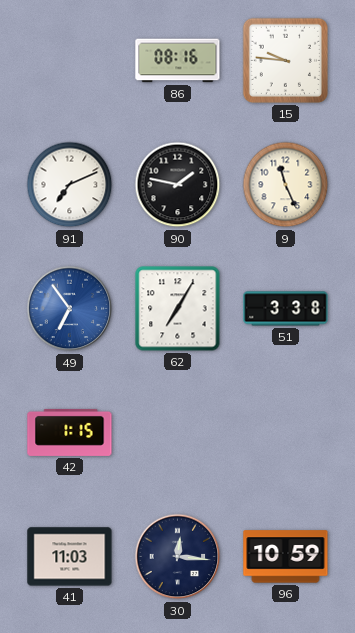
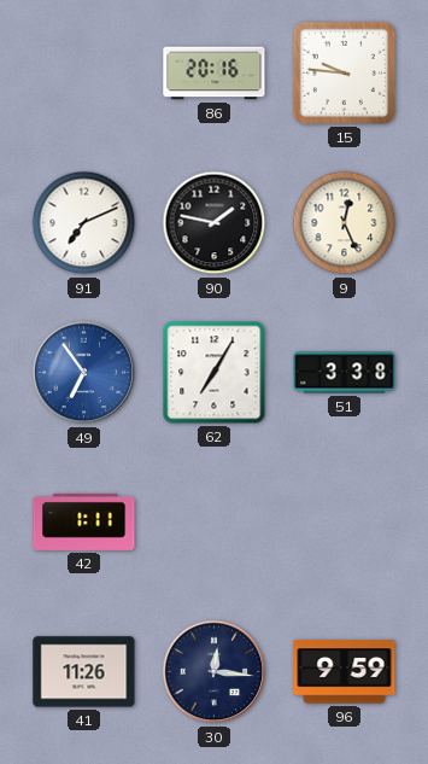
86: 08:16 -> 20:16
9: 11:26 -> 12:26
42: 1:15 -> 1:11
41: 11:03 -> 11:26
96: 10:59 -> 9:59
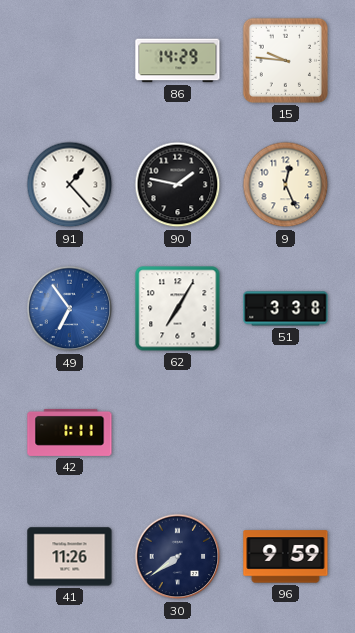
86: 20:16 -> 14:29
91: 7:11 -> 1:23
30: 12:16 -> 7:39
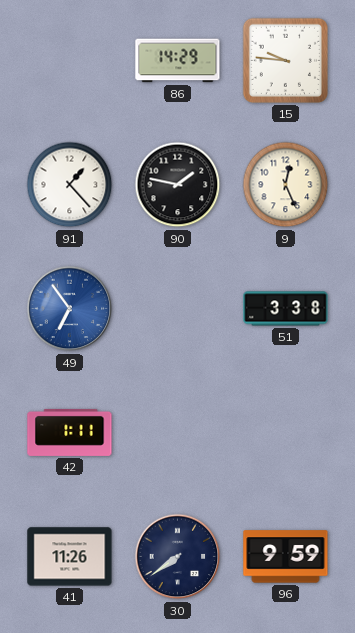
62: 7:05 -> none
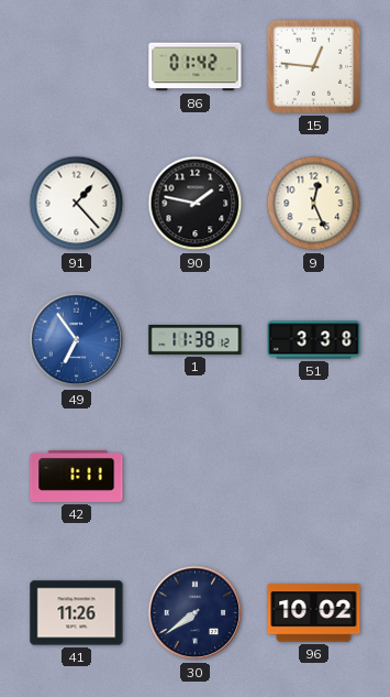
86: 14:29 -> 01:42
15: 9:46 -> 12:46
1: none -> 11:38
96: 9:59 -> 10:02
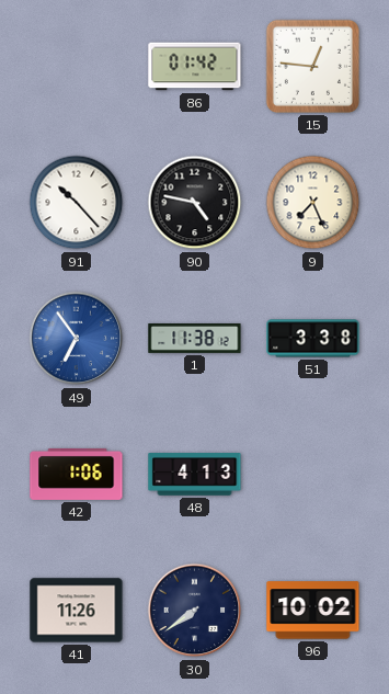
91: 1:23 -> 10:23
90: 1:47 -> 4:47
9: 12:26 -> 7:26
42: 1:11 -> 1:06
48: none -> 4:13
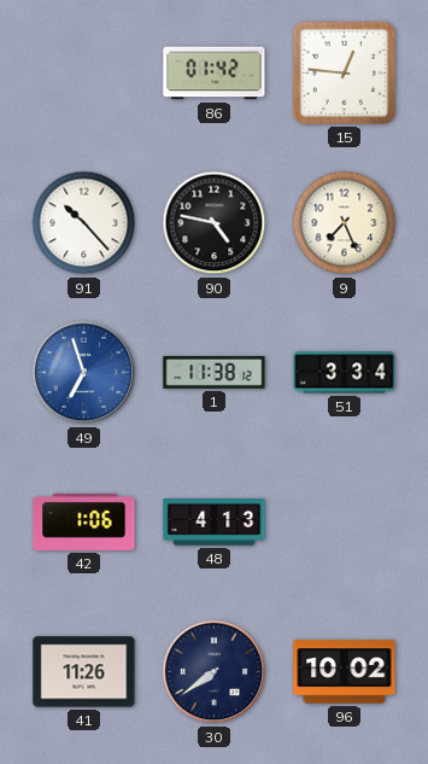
49: 6:54 -> 6:57
51: 3:38 -> 3:34
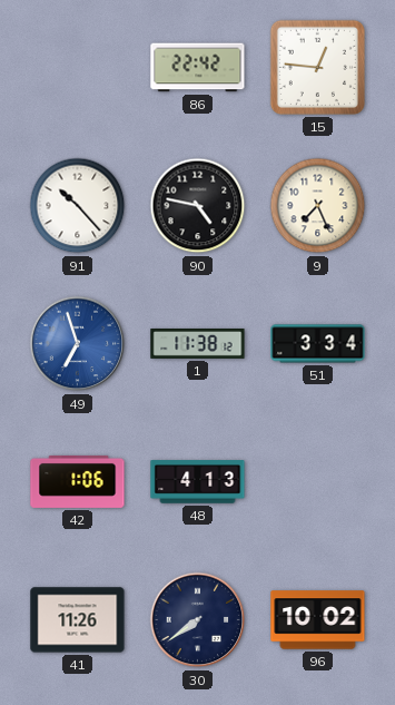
86: 01:42 -> 22:42
